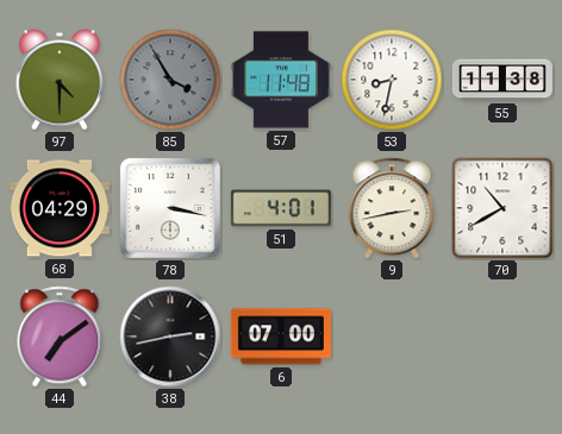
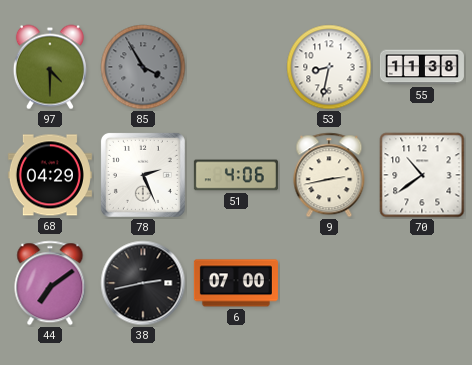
57: 11:48 -> none
78: 3:17 -> 2:26
51: 4:01 -> 4:06
70: 10:40 -> 10:39
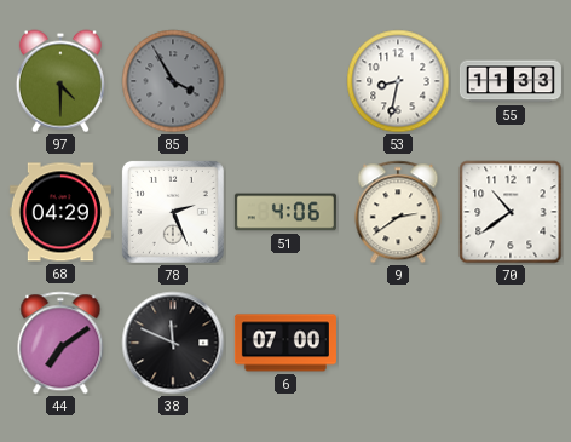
55: 11:38 -> 11:33
9: 2:43 -> 2:39
38: 2:43 -> 11:49
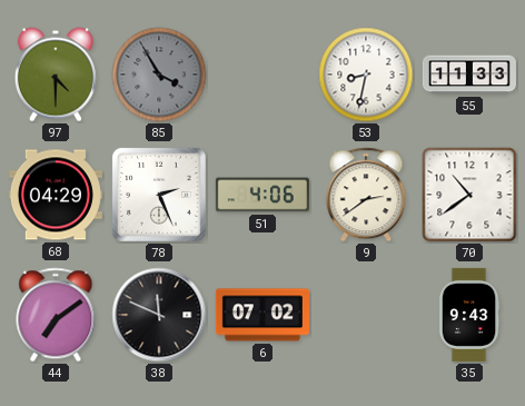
6: 07:00 -> 07:02
35: none -> 9:43
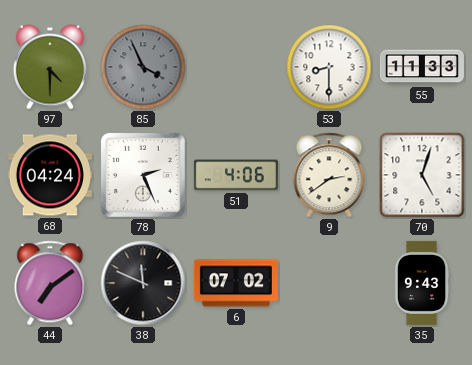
85: 3:55 -> 3:56
53: 8:32 -> 8:30
68: 04:29 -> 04:24
70: 10:39 -> 5:03
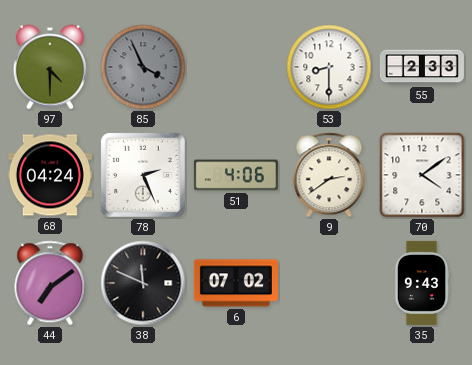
55: 11:33 -> 2:33
70: 5:03 -> 4:09
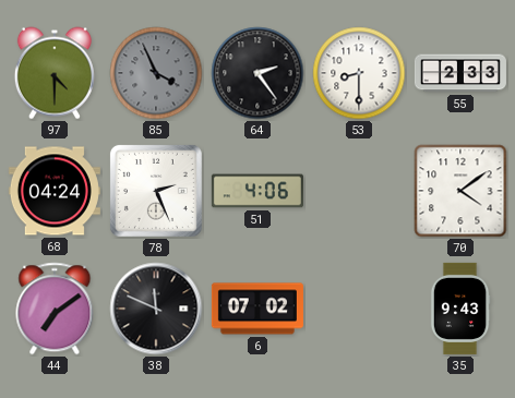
64: none -> 2:24
9: 2:39 -> none
